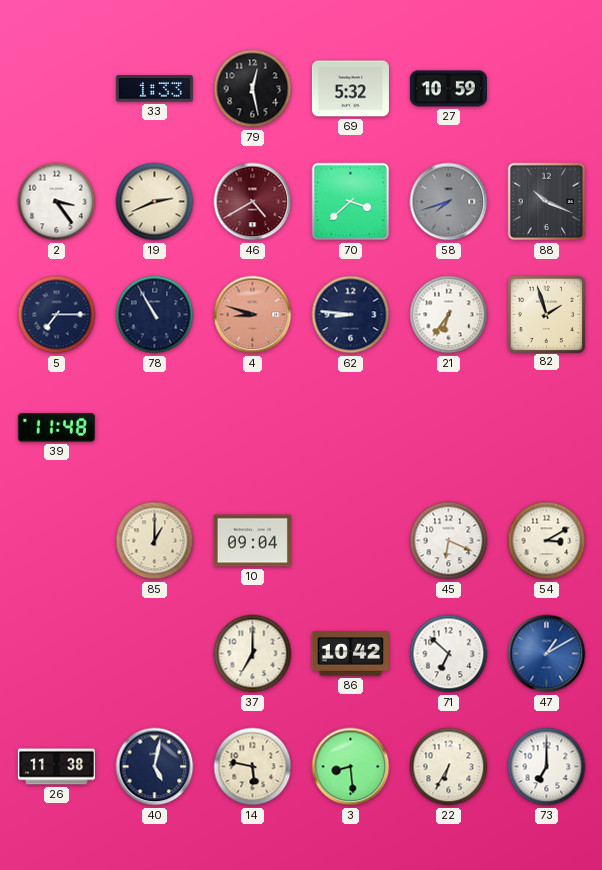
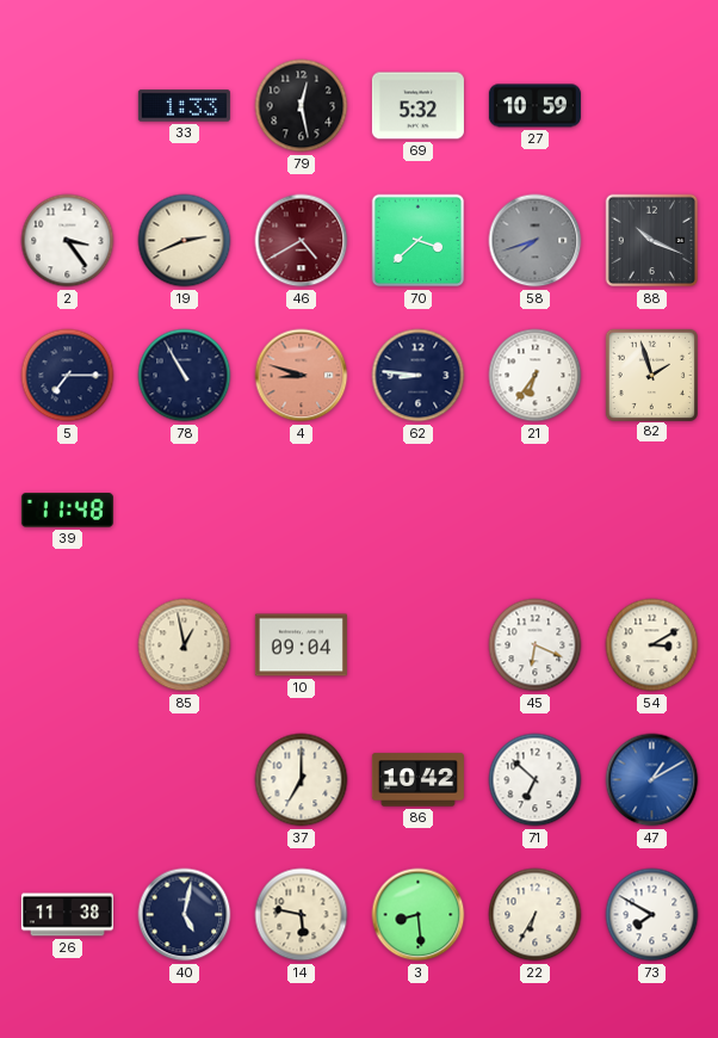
85: 1:00 -> 12:58
73: 7:00 -> 7:50
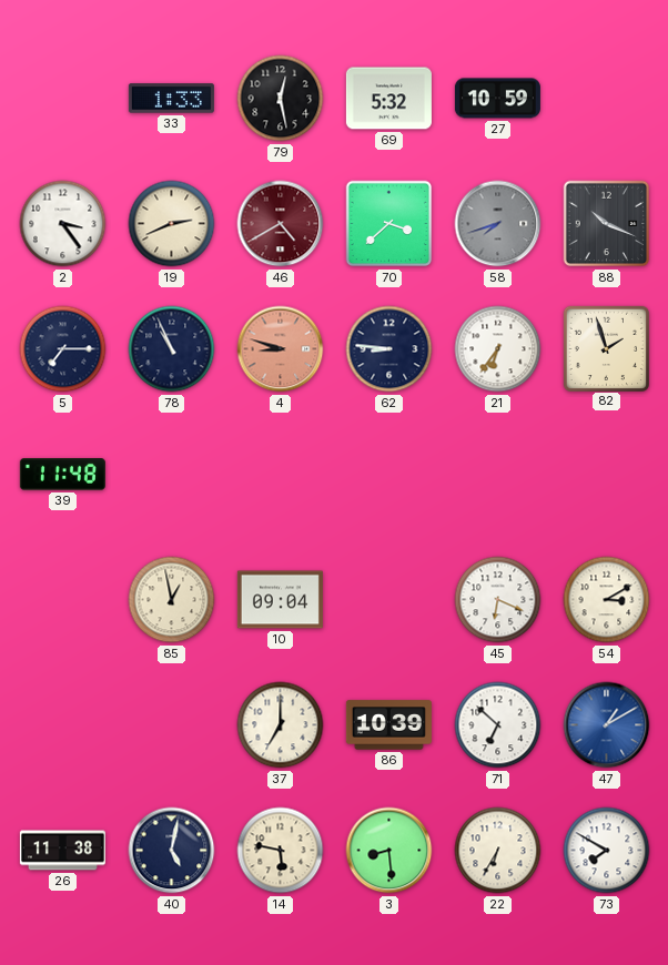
78: 10:55 -> 10:56
86: 10:42 -> 10:39
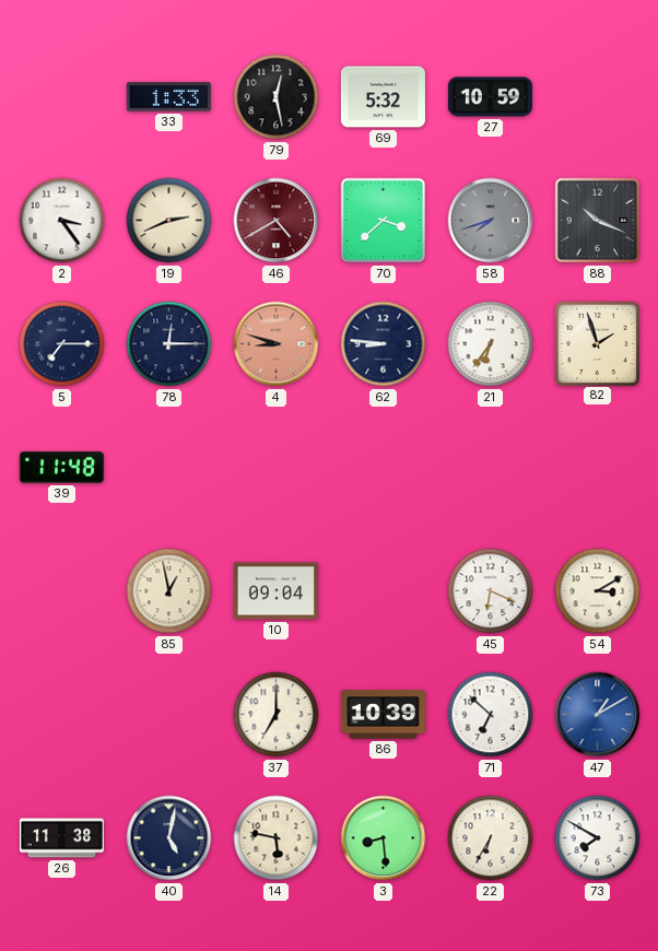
78: 10:56 -> 12:15
